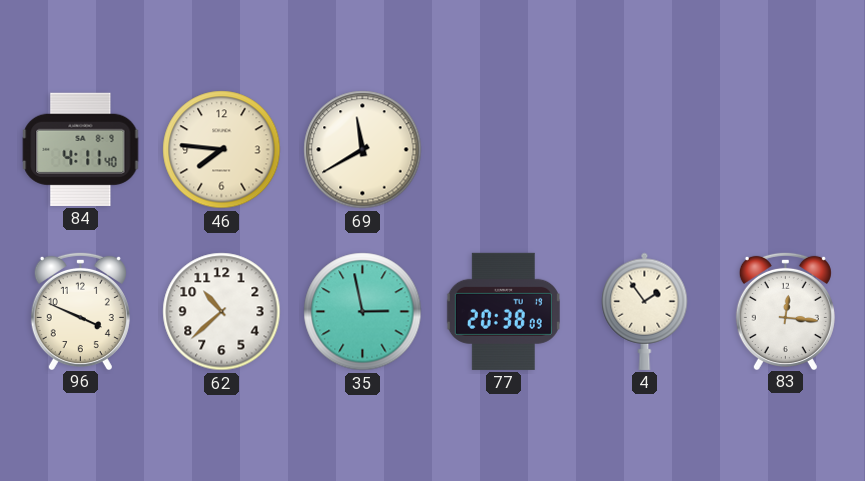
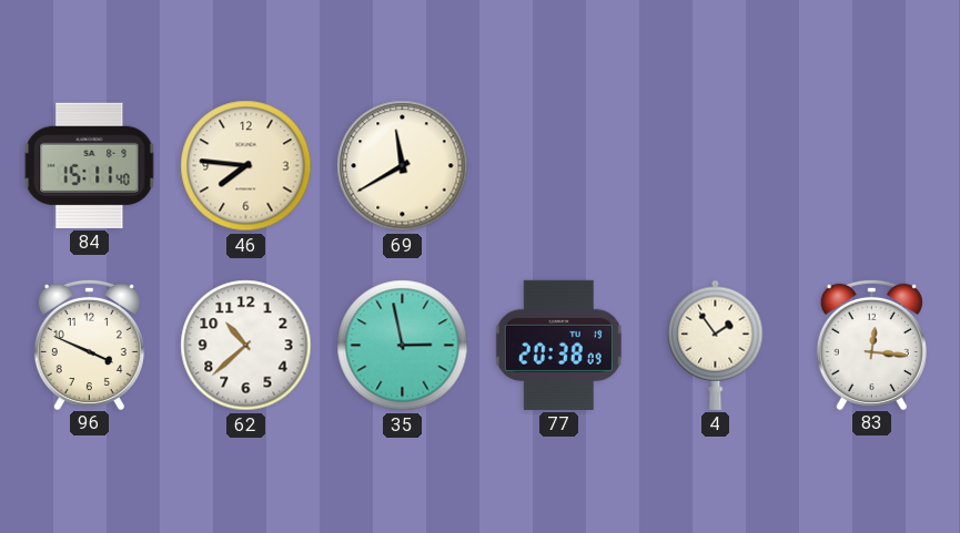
84: 4:11 -> 15:11
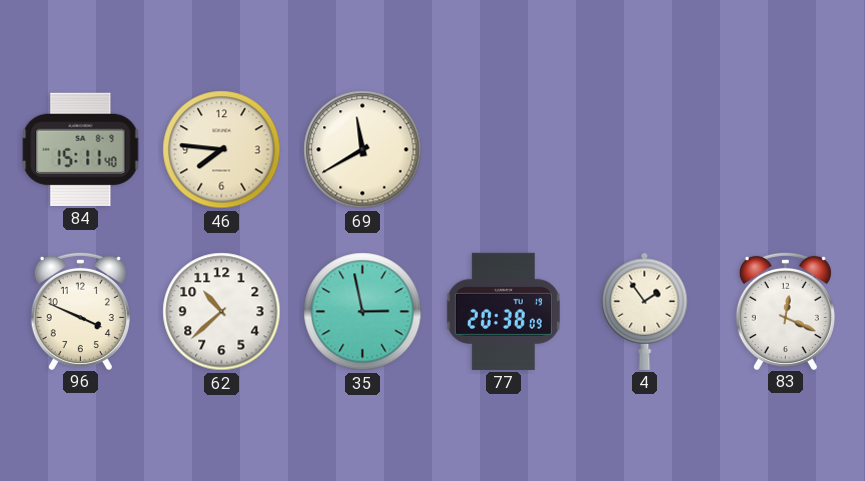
83: 12:16 -> 12:19
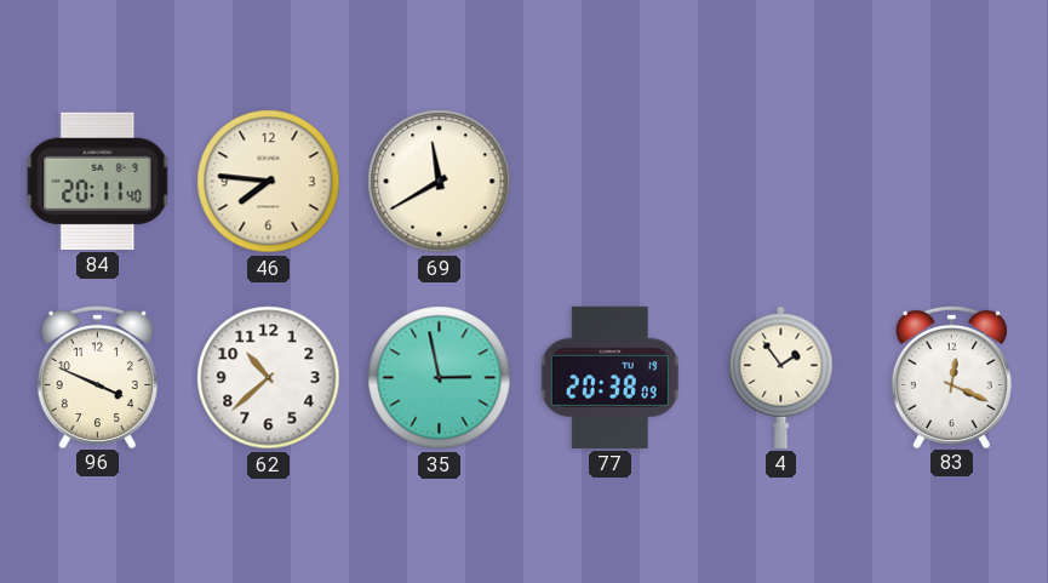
84: 15:11 -> 20:11
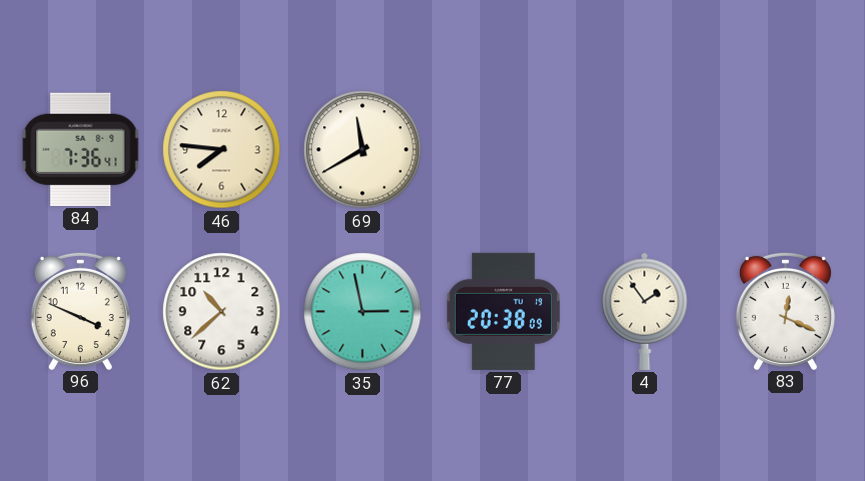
84: 20:11 -> 7:36
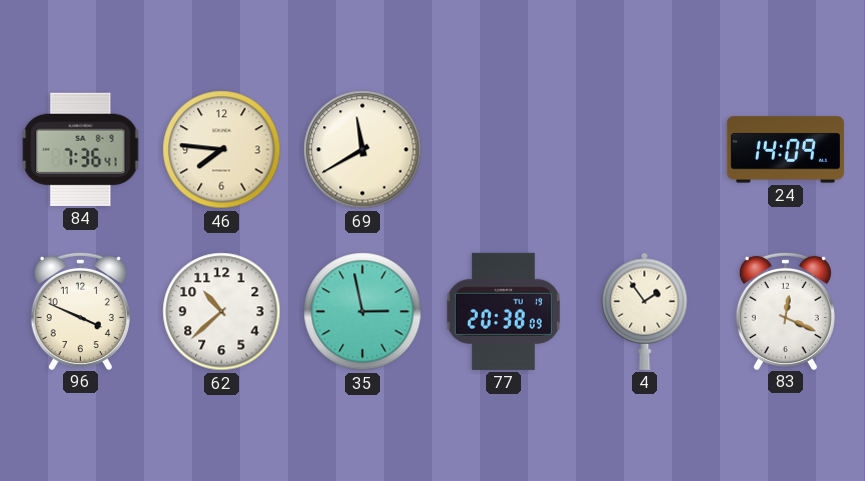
24: none -> 14:09
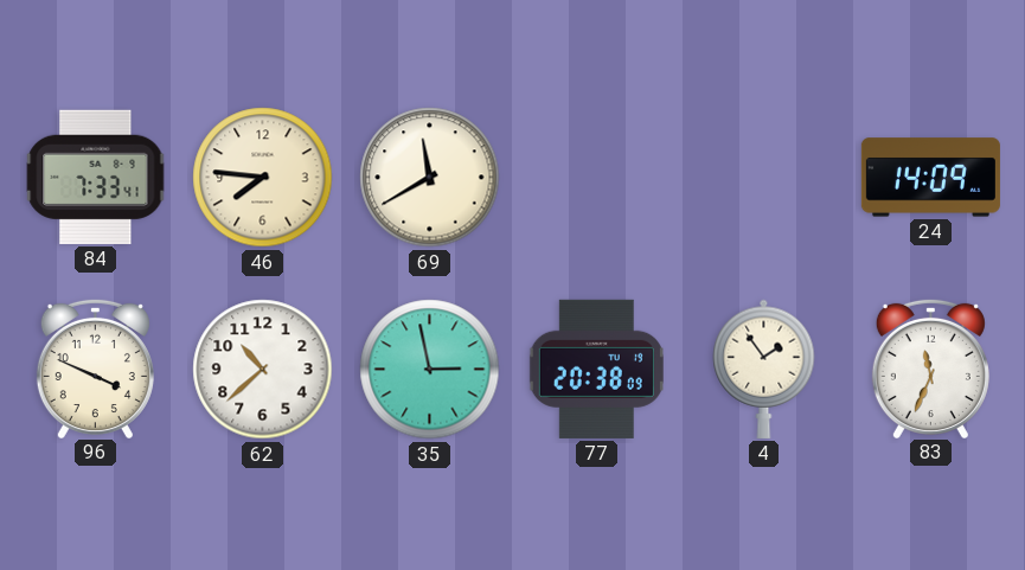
84: 7:36 -> 7:33
83: 12:19 -> 11:34
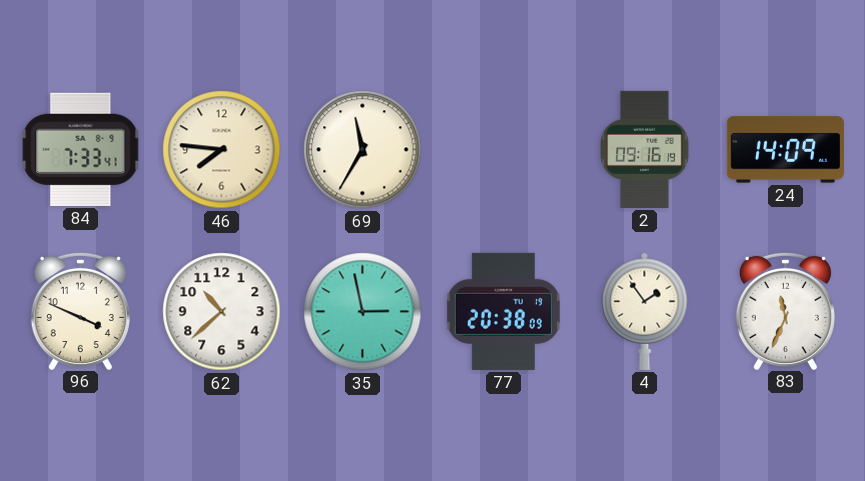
69: 11:40 -> 11:35
2: none -> 09:16
